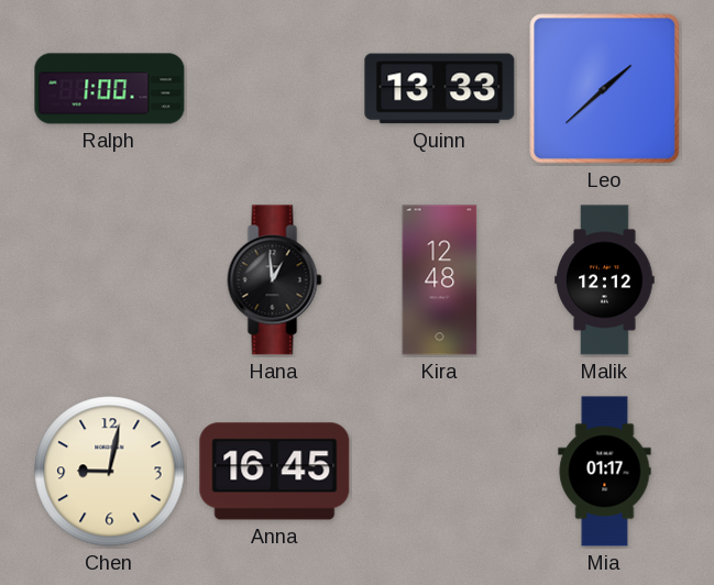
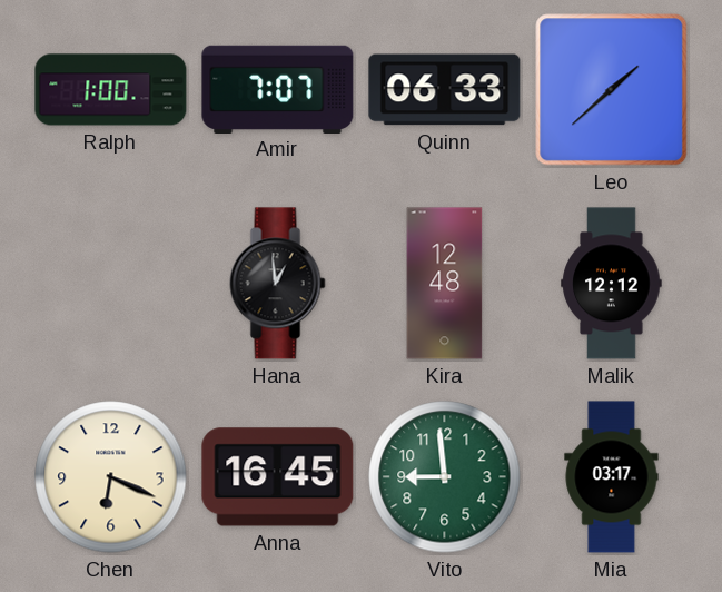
Amir: none -> 7:07
Quinn: 13:33 -> 06:33
Chen: 9:02 -> 6:19
Vito: none -> 8:59
Mia: 01:17 -> 03:17
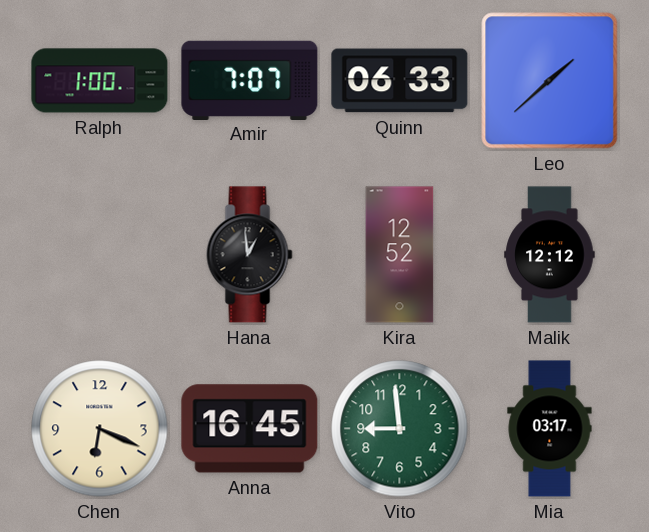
Kira: 12:48 -> 12:52
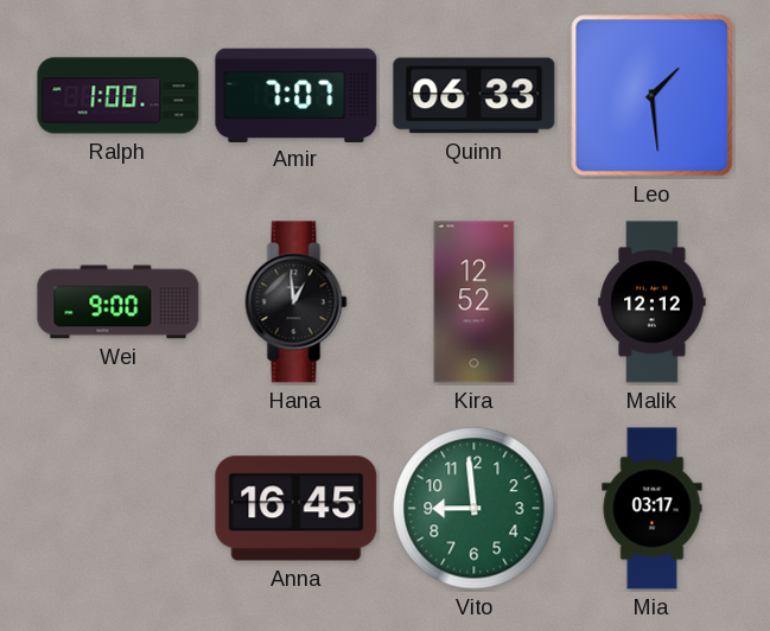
Leo: 1:38 -> 1:29
Wei: none -> 9:00
Chen: 6:19 -> none
